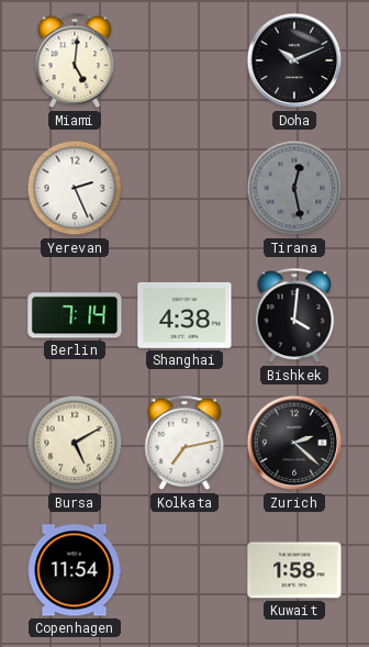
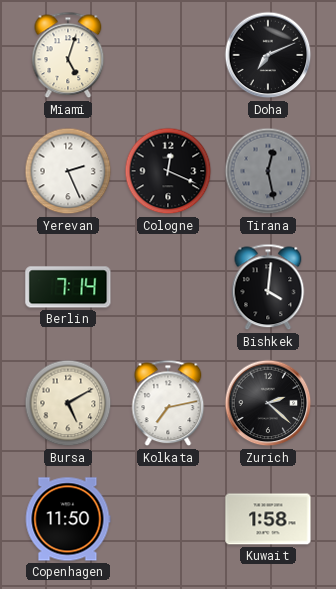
Miami: 5:01 -> 5:03
Doha: 10:11 -> 7:11
Cologne: none -> 12:19
Shanghai: 4:38 -> none
Copenhagen: 11:54 -> 11:50
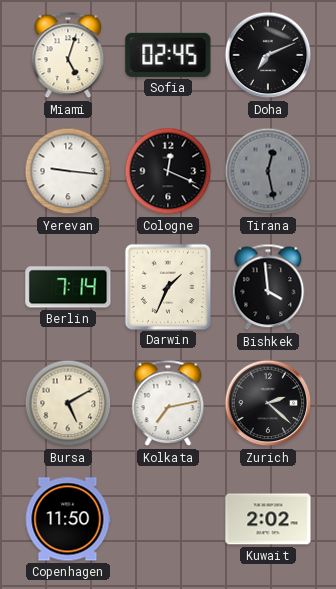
Sofia: none -> 02:45
Yerevan: 2:26 -> 9:16
Darwin: none -> 1:34
Bishkek: 4:01 -> 3:59
Kuwait: 1:58 -> 2:02
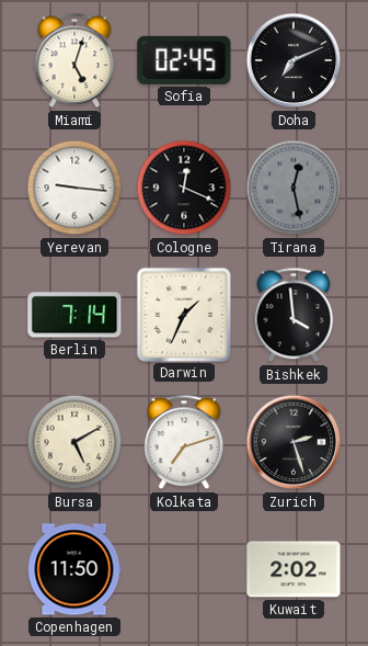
Kolkata: 7:13 -> 7:12
Zurich: 2:22 -> 2:27
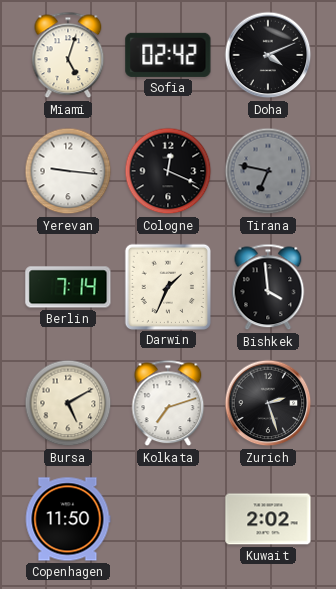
Sofia: 02:45 -> 02:42
Doha: 7:11 -> 4:11
Tirana: 12:28 -> 6:47
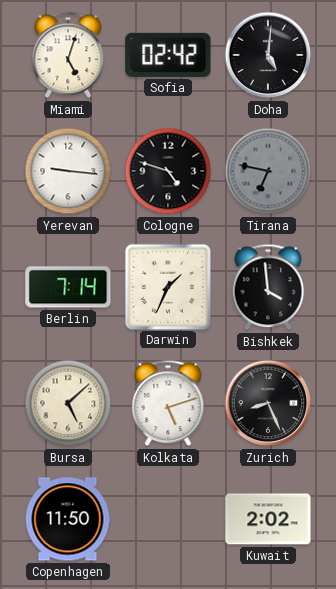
Doha: 4:11 -> 5:01
Cologne: 12:19 -> 4:48
Bursa: 5:10 -> 5:08
Kolkata: 7:12 -> 5:12
Zurich: 2:27 -> 8:26
